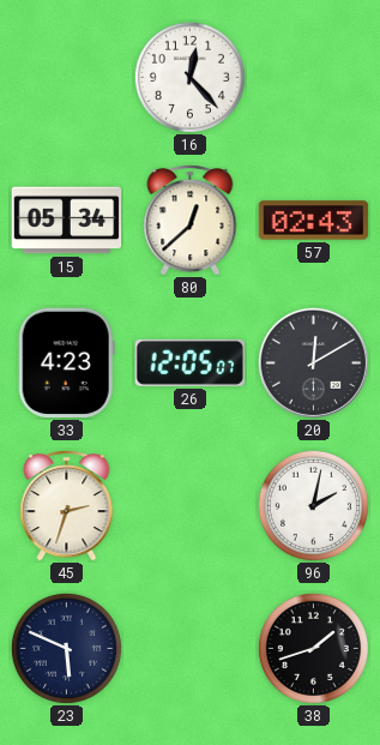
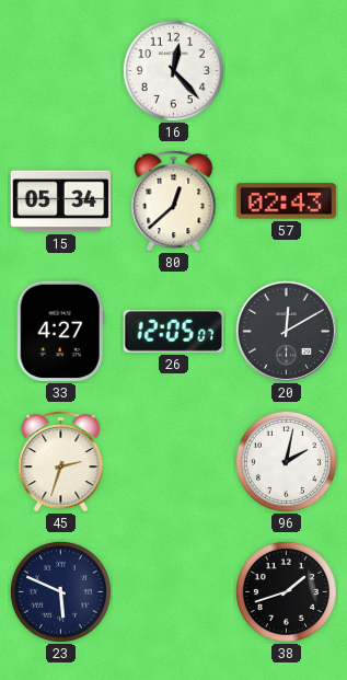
33: 4:23 -> 4:27
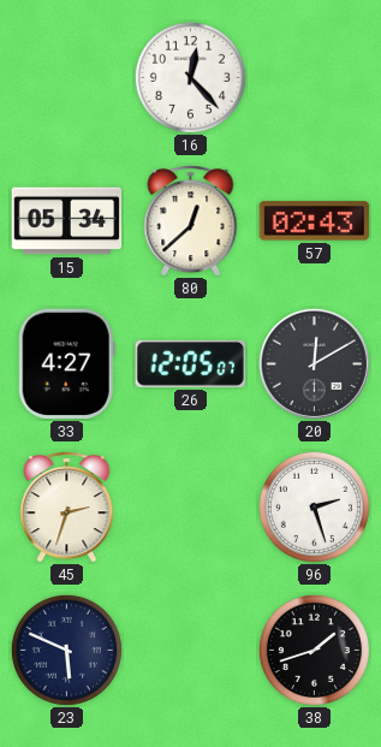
96: 2:02 -> 2:27
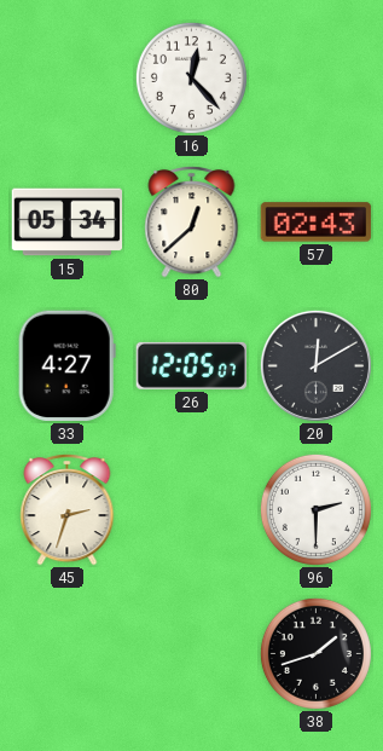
96: 2:27 -> 2:30
23: 5:49 -> none
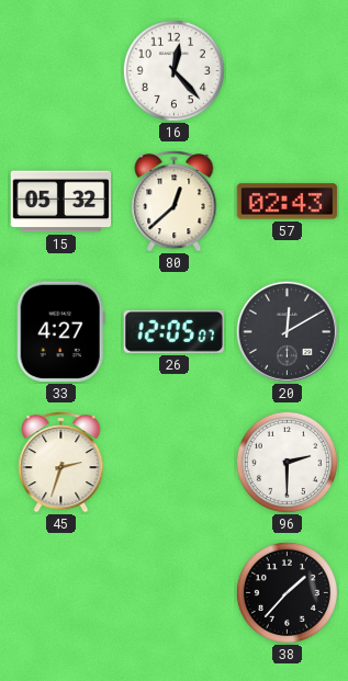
15: 05:34 -> 05:32
38: 1:42 -> 1:37
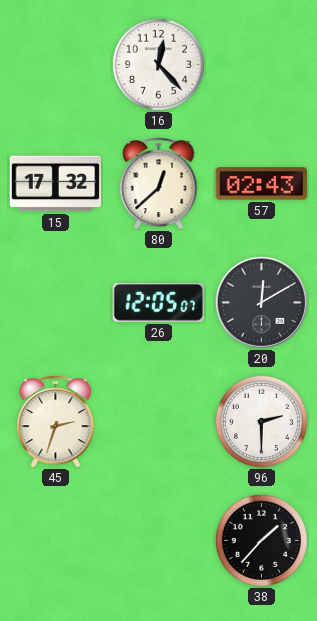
15: 05:32 -> 17:32
33: 4:27 -> none
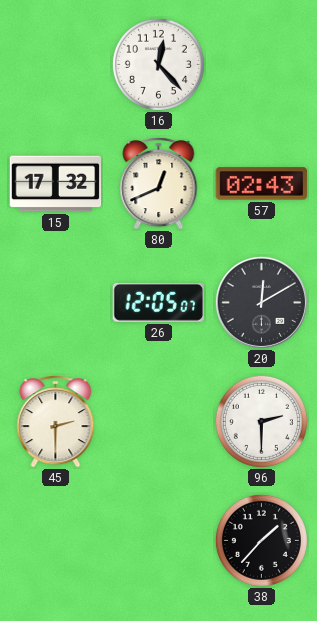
80: 12:38 -> 12:41
45: 2:33 -> 2:30
